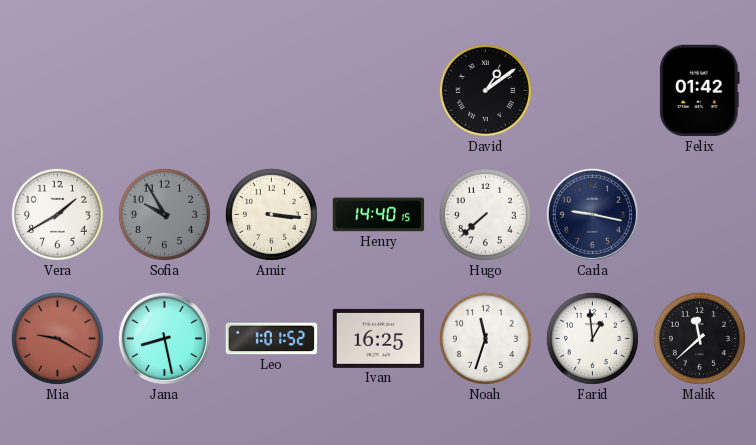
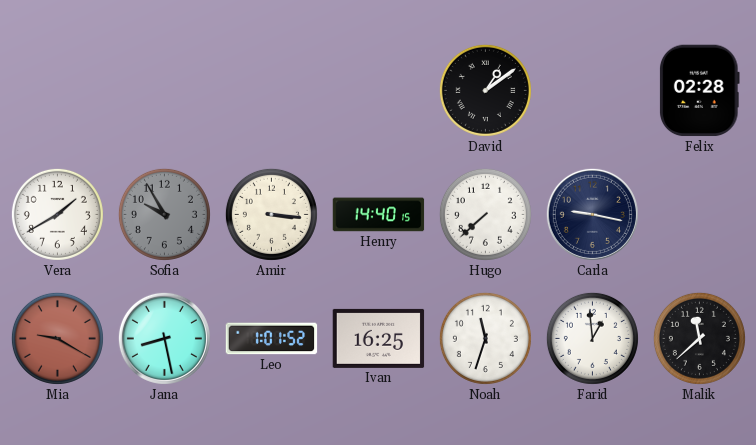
Felix: 01:42 -> 02:28
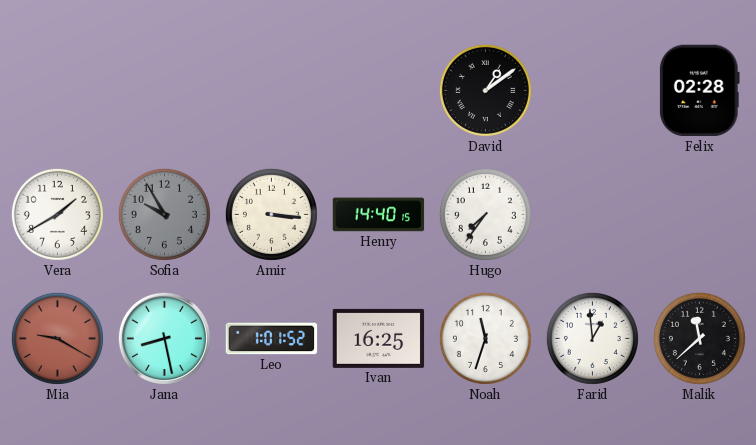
Hugo: 7:38 -> 7:36
Carla: 9:17 -> none
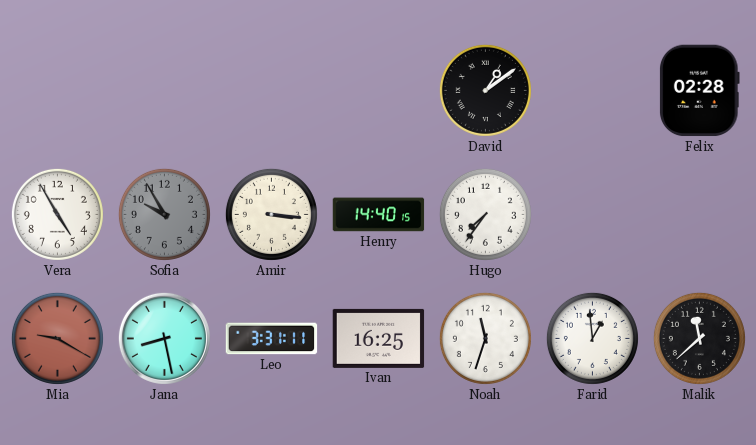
Vera: 1:40 -> 4:55
Leo: 1:01 -> 3:31
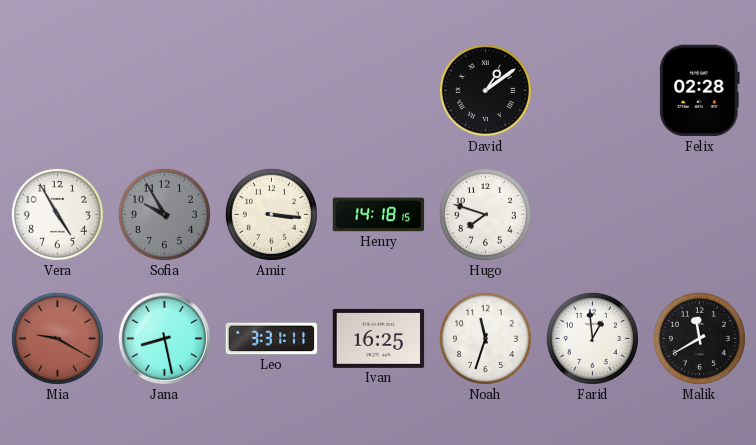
Henry: 14:40 -> 14:18
Hugo: 7:36 -> 7:48
Malik: 11:38 -> 11:40
